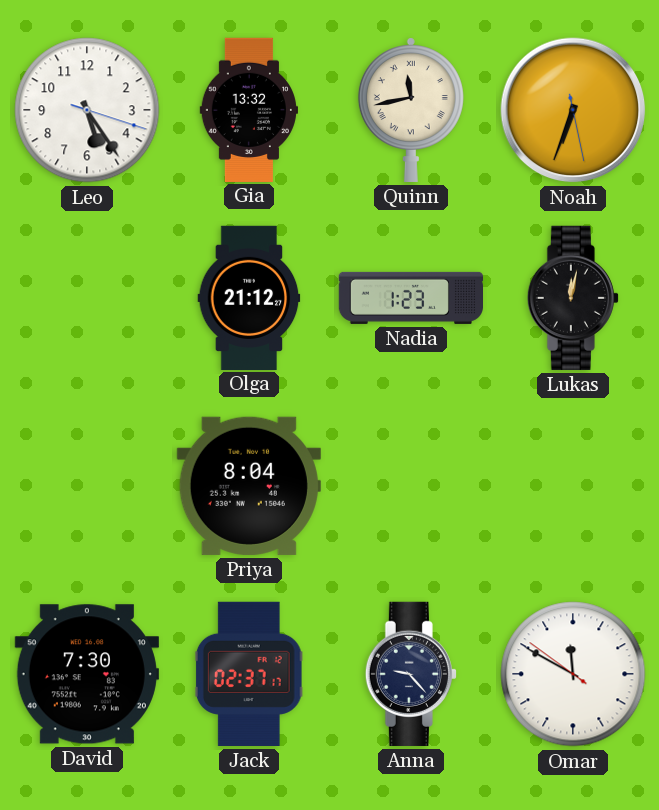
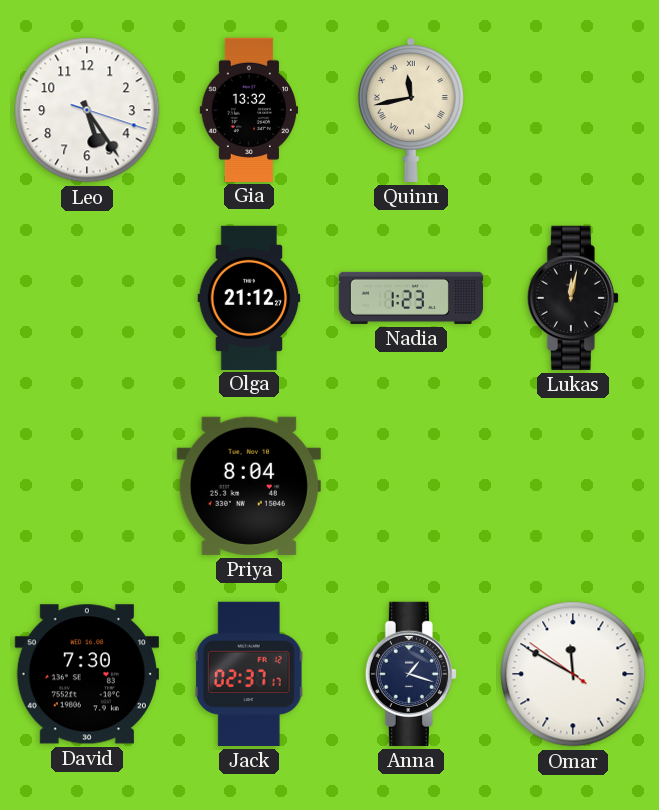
Noah: 6:33 -> none
Anna: 9:23 -> 1:18
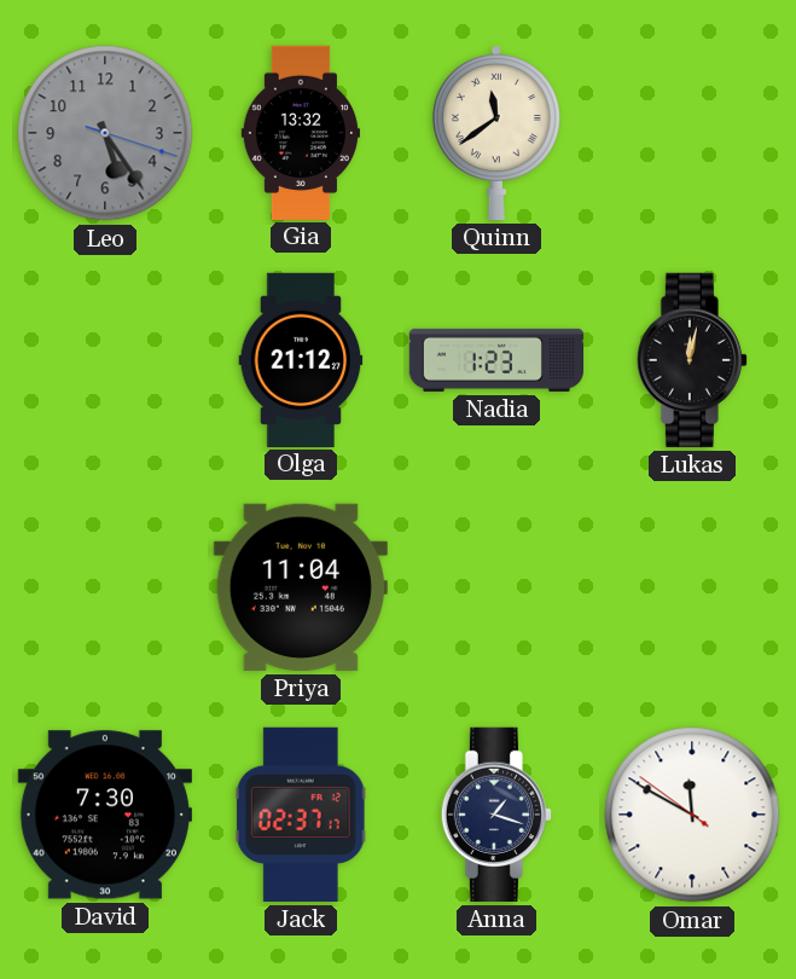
Leo dial: white -> grey
Quinn: 11:43 -> 11:39
Priya: 8:04 -> 11:04
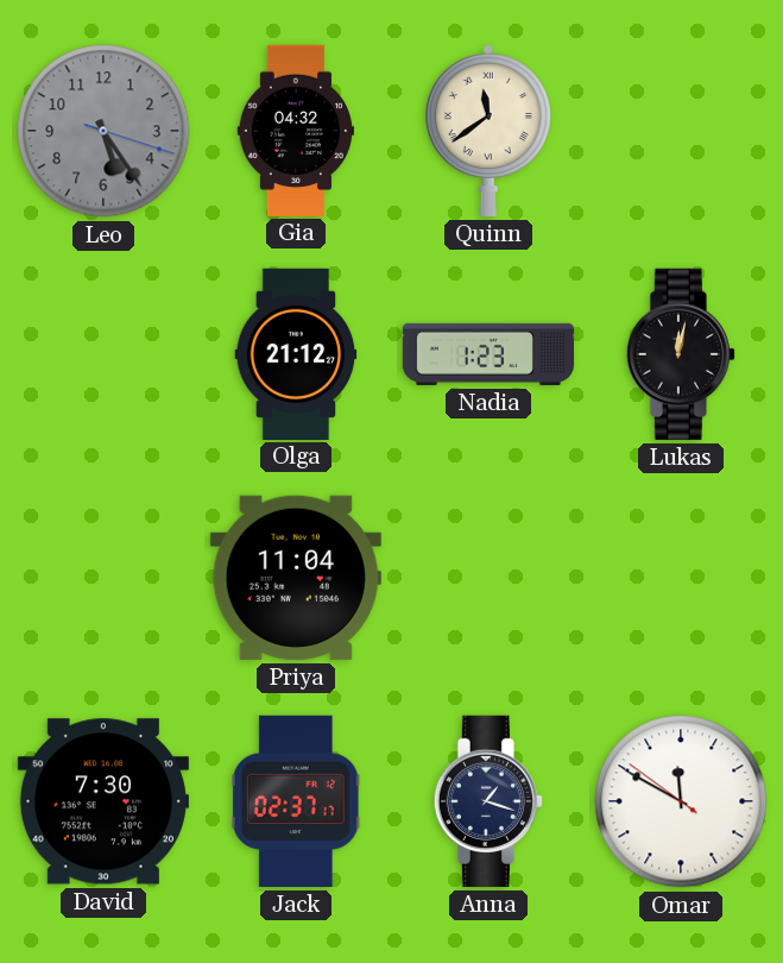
Gia: 13:32 -> 04:32
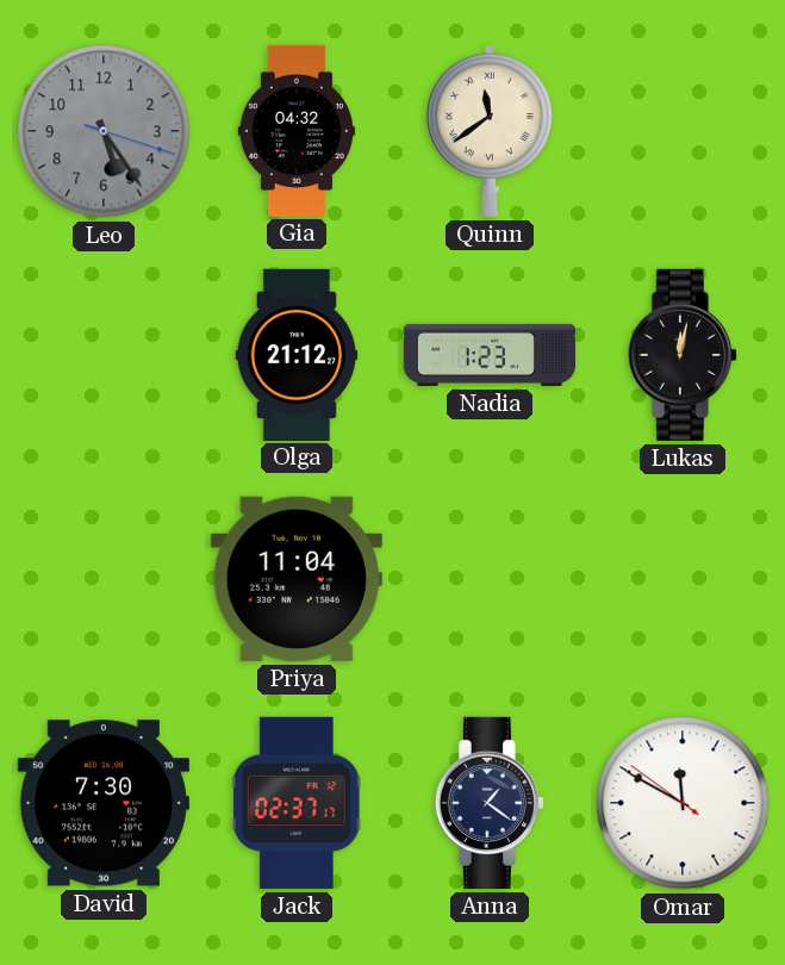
Anna: 1:18 -> 1:21
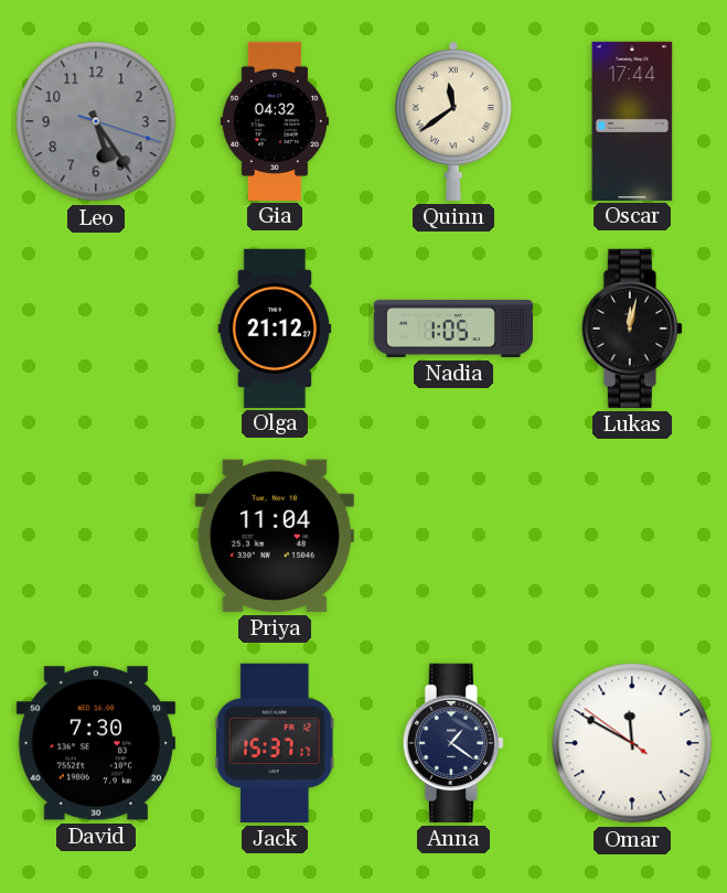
Oscar: none -> 17:44
Nadia: 1:23 -> 1:05
Jack: 02:37 -> 15:37
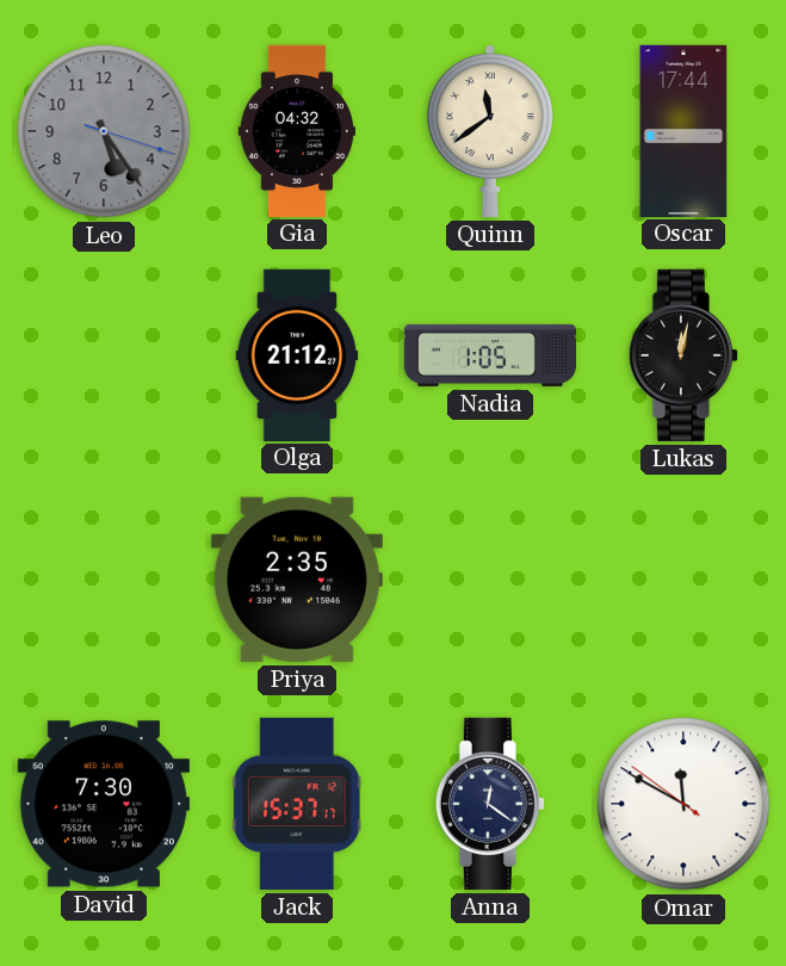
Priya: 11:04 -> 2:35
Anna: 1:21 -> 12:21
